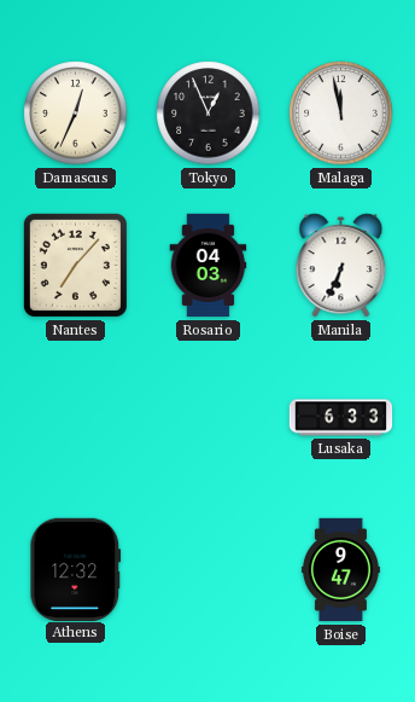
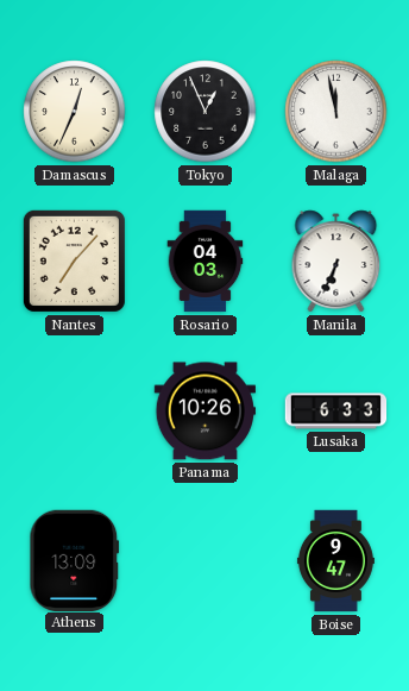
Panama: none -> 10:26
Athens: 12:32 -> 13:09
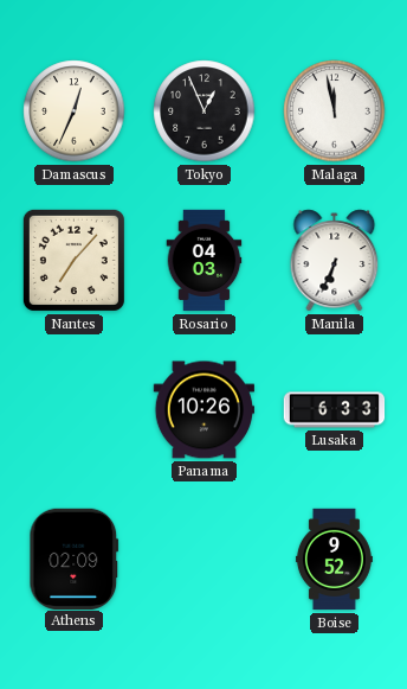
Athens: 13:09 -> 02:09
Boise: 9:47 -> 9:52
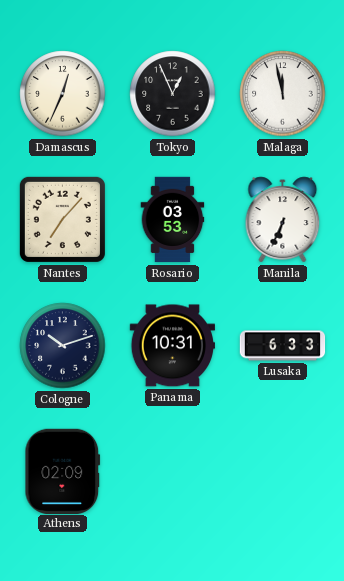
Rosario: 04:03 -> 03:53
Cologne: none -> 10:12
Panama: 10:26 -> 10:31
Boise: 9:52 -> none
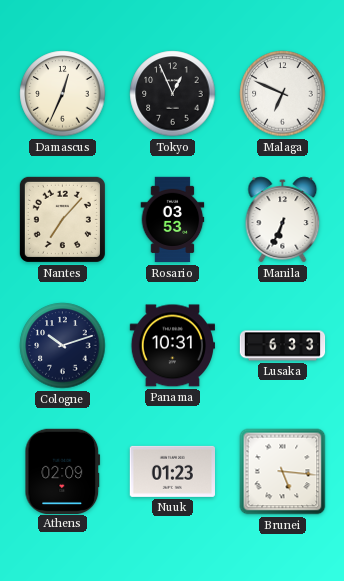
Malaga: 11:58 -> 6:49
Nuuk: none -> 01:23
Brunei: none -> 5:16
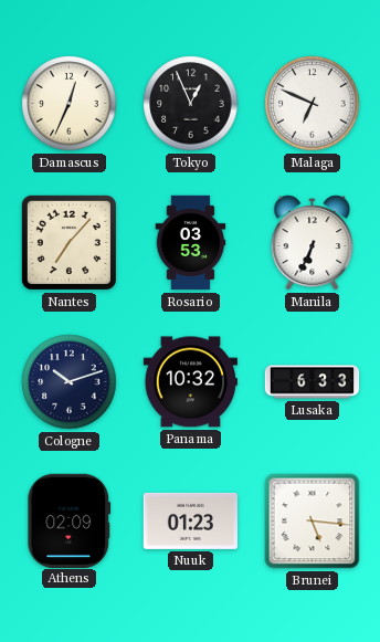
Panama: 10:31 -> 10:32
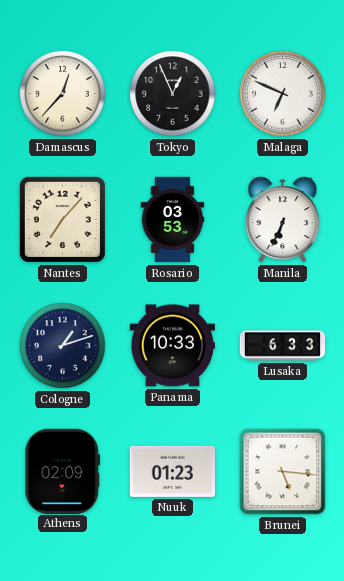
Damascus: 12:34 -> 12:37
Cologne: 10:12 -> 1:12
Panama: 10:32 -> 10:33
